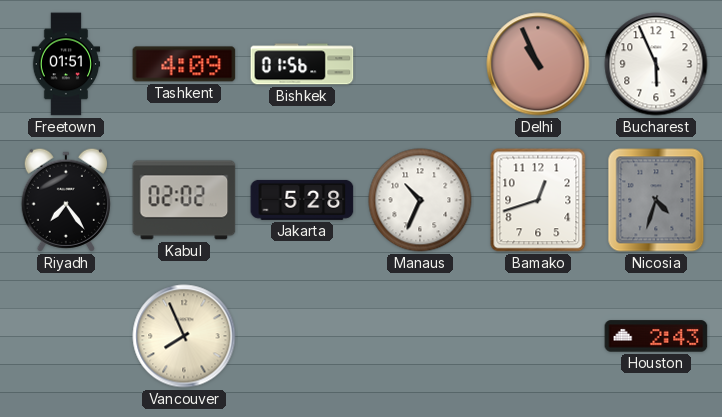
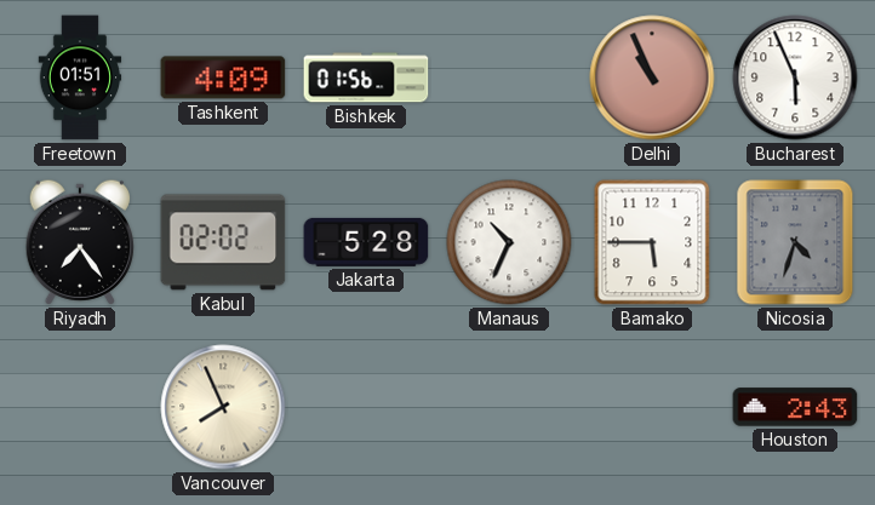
Bamako: 12:42 -> 5:45
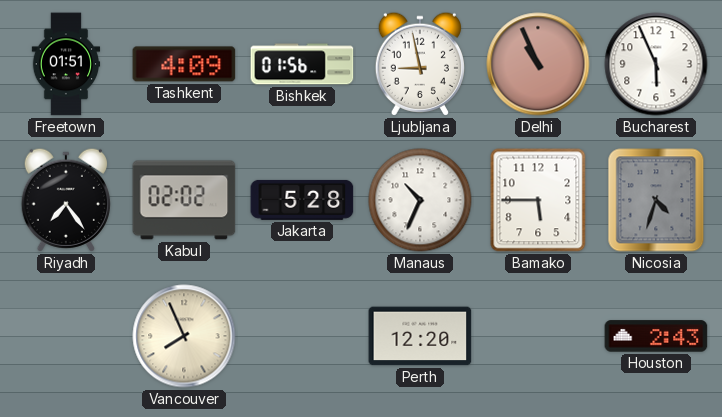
Ljubljana: none -> 8:58
Perth: none -> 12:20
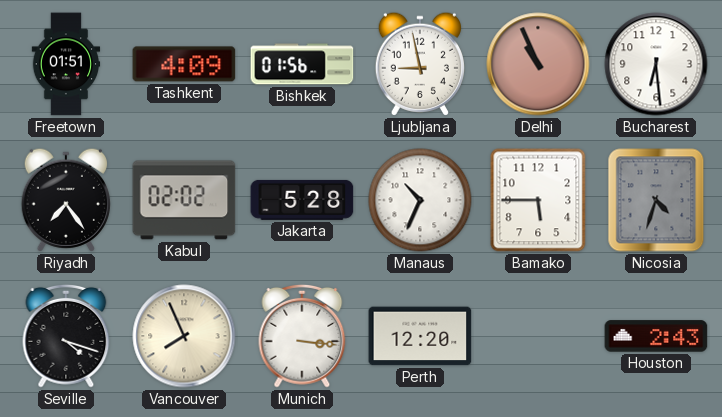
Bucharest: 5:56 -> 6:29
Seville: none -> 4:18
Munich: none -> 3:16
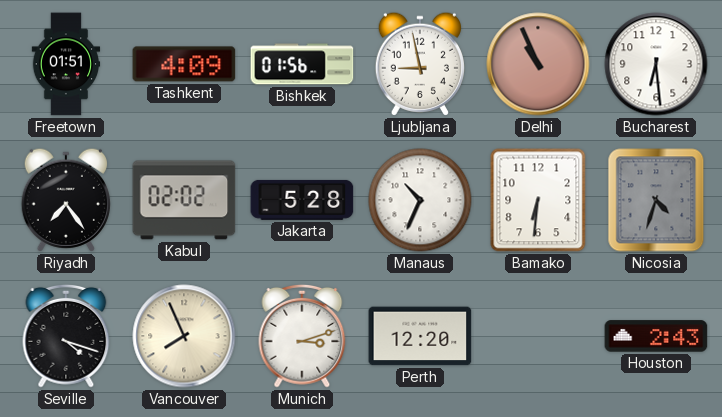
Bamako: 5:45 -> 6:31
Munich: 3:16 -> 3:12
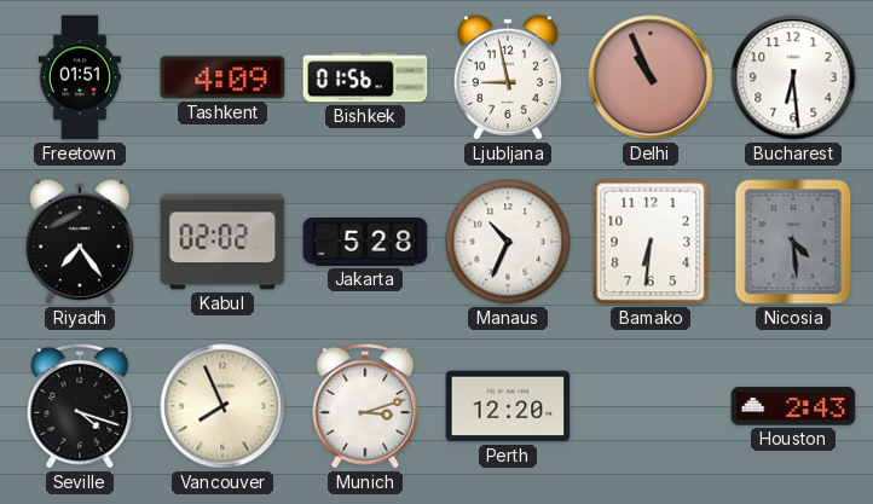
Nicosia: 4:33 -> 4:29
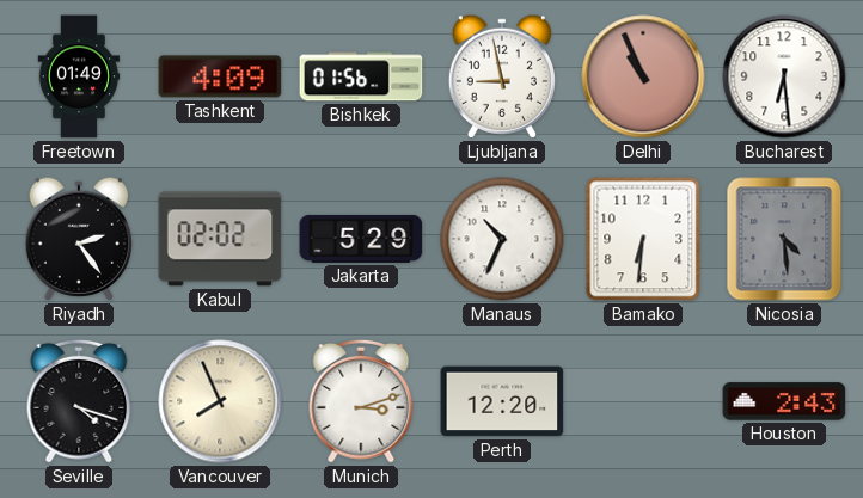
Freetown: 01:51 -> 01:49
Riyadh: 7:24 -> 2:24
Jakarta: 5:28 -> 5:29
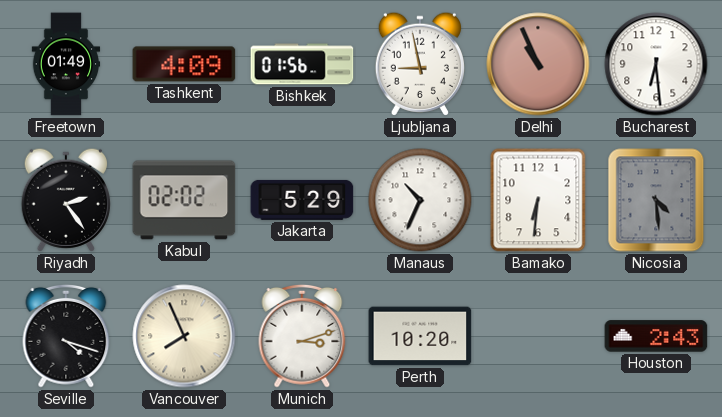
Perth: 12:20 -> 10:20
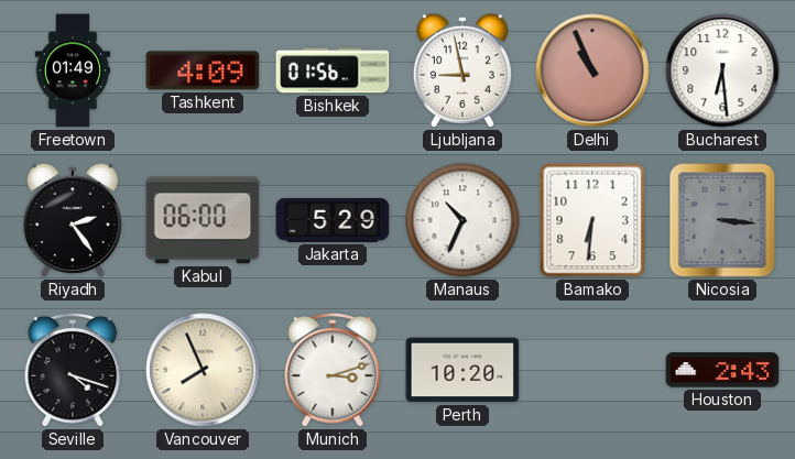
Kabul: 02:02 -> 06:00
Nicosia: 4:29 -> 3:16
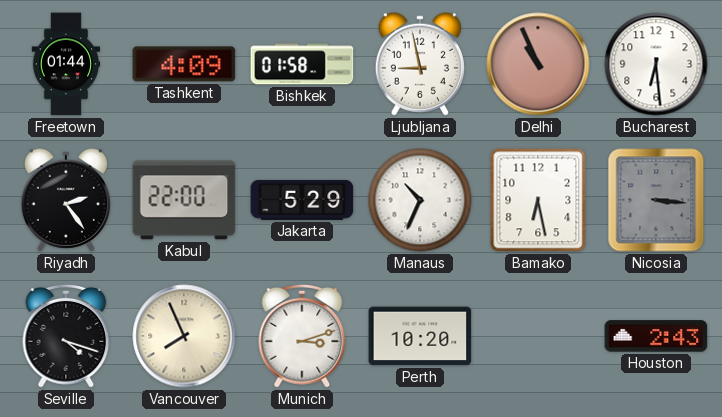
Freetown: 01:49 -> 01:44
Bishkek: 01:56 -> 01:58
Kabul: 06:00 -> 22:00
Bamako: 6:31 -> 6:28
